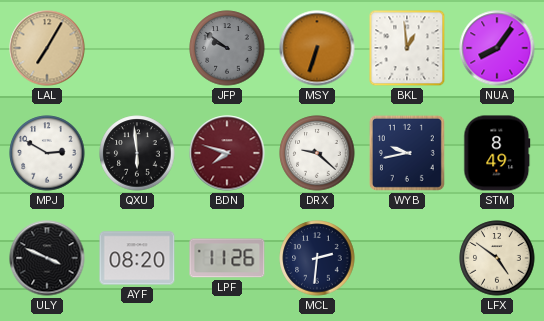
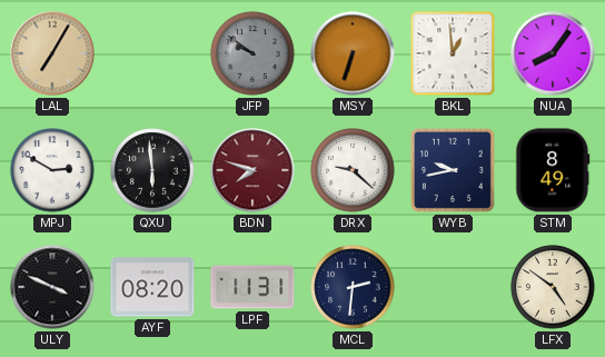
LPF: 11:26 -> 11:31
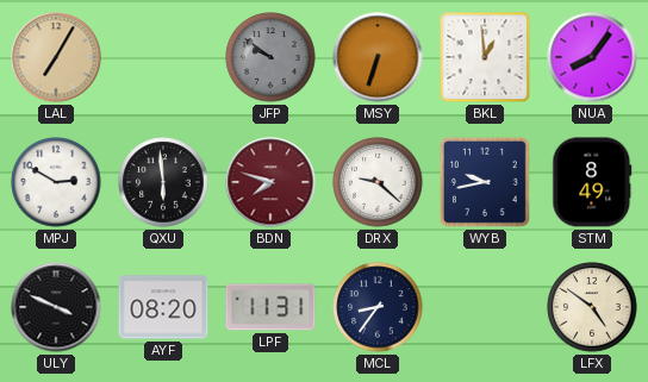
MCL: 2:31 -> 8:36
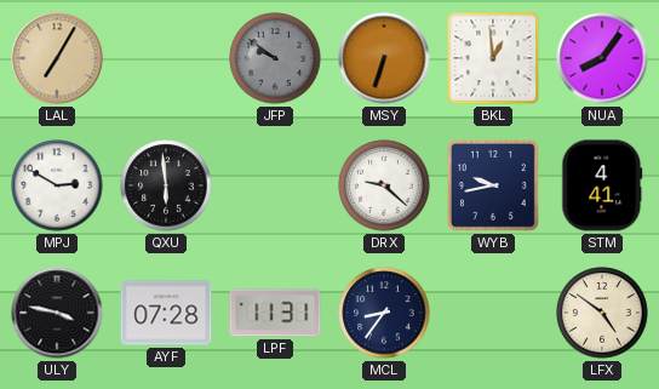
BDN: 7:48 -> none
STM: 8:49 -> 4:41
ULY: 3:49 -> 3:47
AYF: 08:20 -> 07:28
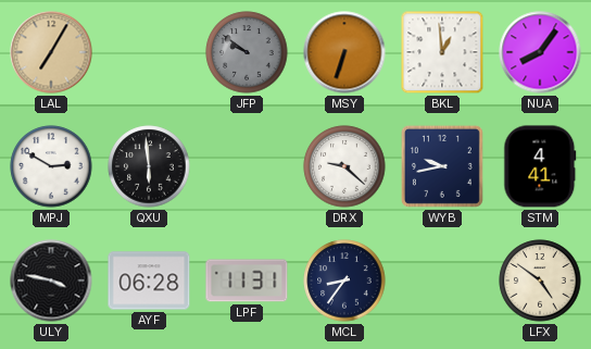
AYF: 07:28 -> 06:28
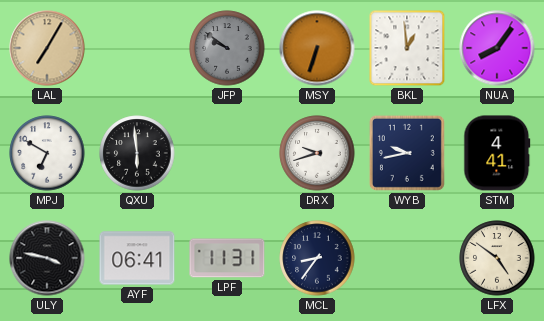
MPJ: 2:50 -> 6:50
DRX: 9:22 -> 9:42
AYF: 06:28 -> 06:41
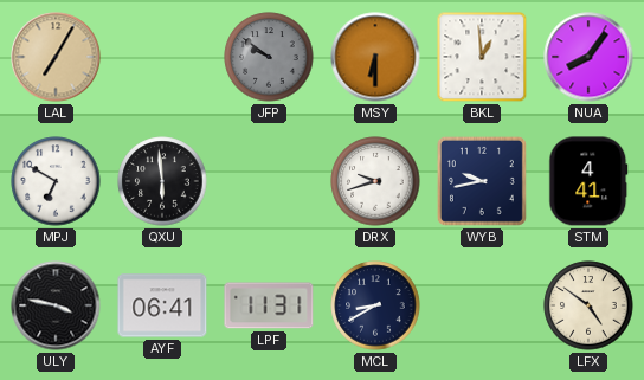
MSY: 6:33 -> 6:30
MCL: 8:36 -> 8:40
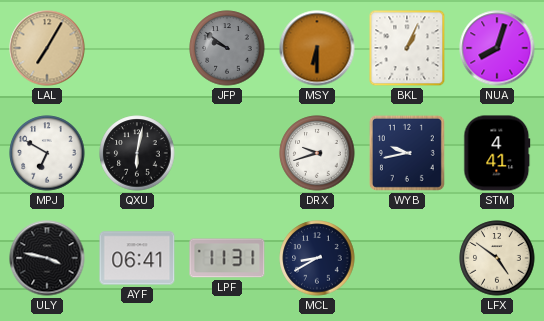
BKL: 12:59 -> 1:04
NUA: 8:06 -> 8:03
QXU: 5:59 -> 6:02
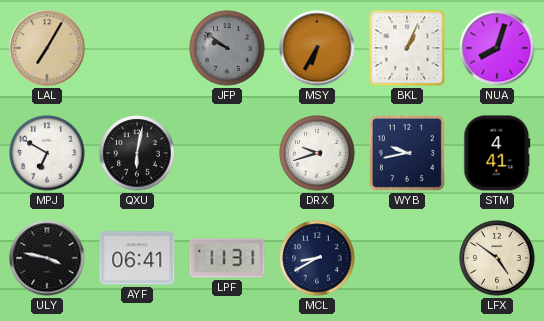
MSY: 6:30 -> 6:35
